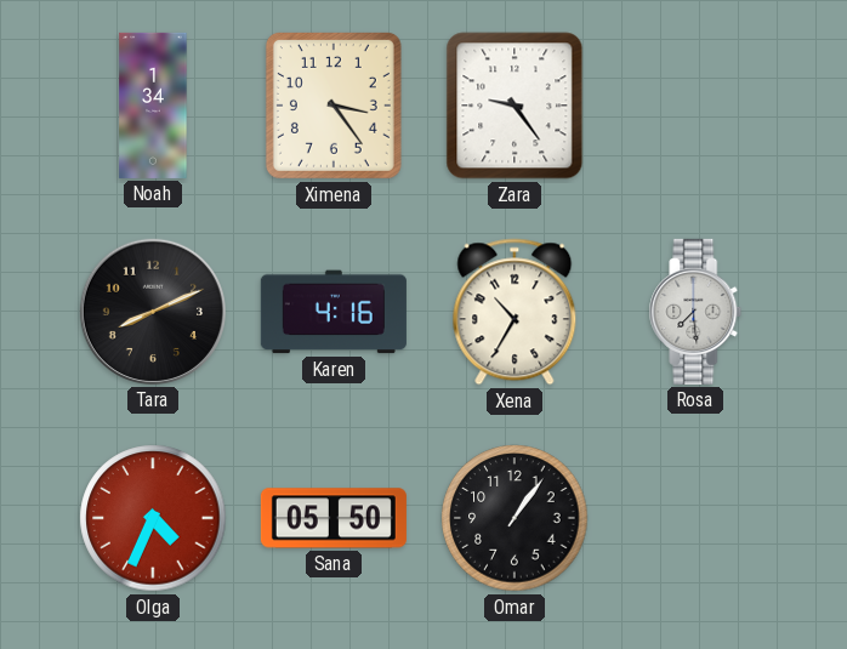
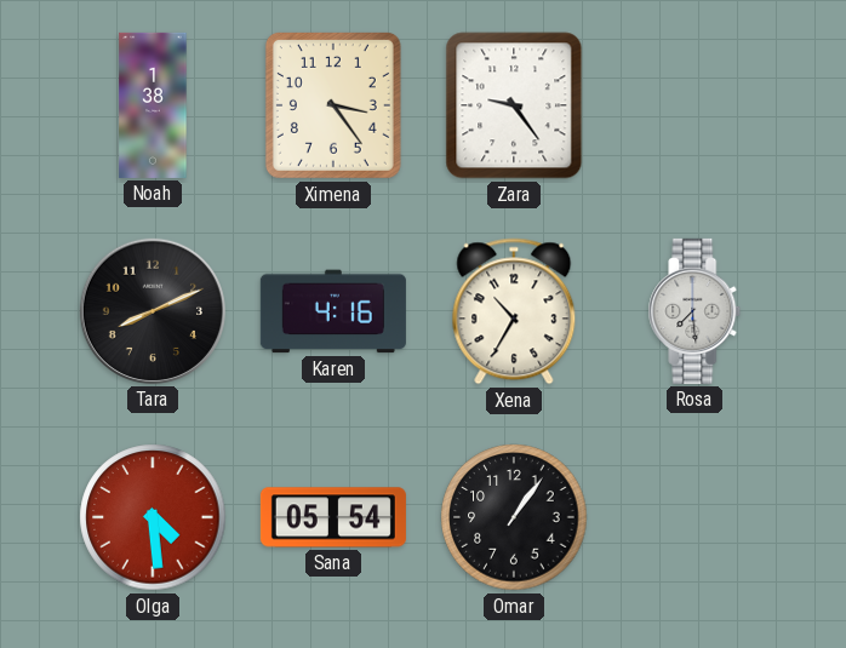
Noah: 1:34 -> 1:38
Olga: 4:34 -> 4:29
Sana: 05:50 -> 05:54
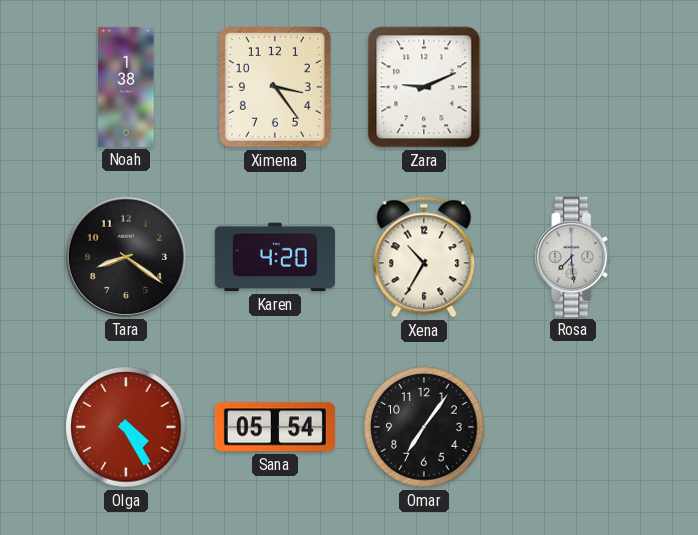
Zara: 9:24 -> 9:11
Tara: 8:11 -> 8:21
Karen: 4:16 -> 4:20
Olga: 4:29 -> 4:25
Omar: 1:06 -> 7:06
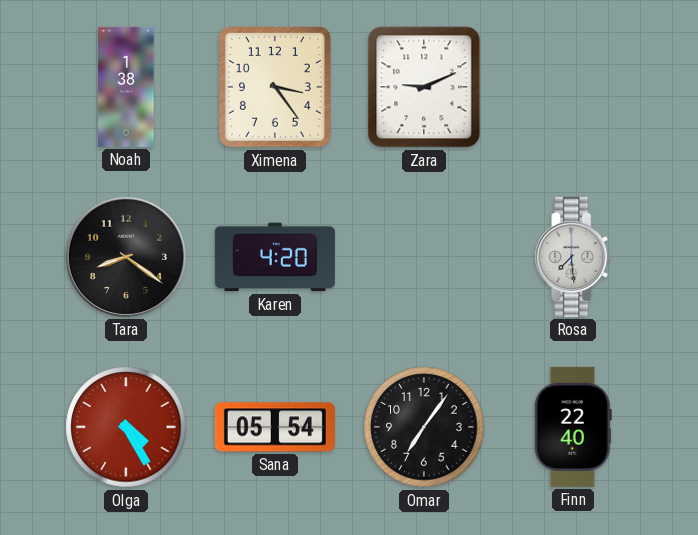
Xena: 10:35 -> none
Finn: none -> 22:40
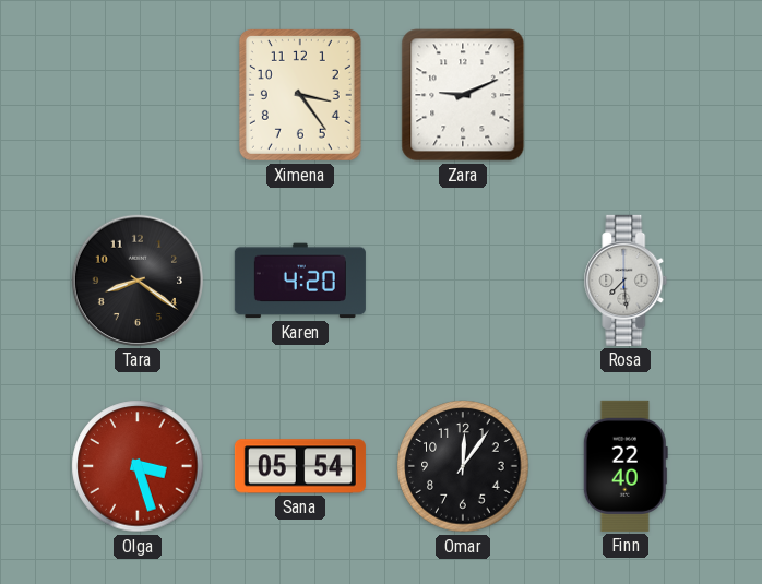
Noah: 1:38 -> none
Olga: 4:25 -> 3:27
Omar: 7:06 -> 12:06
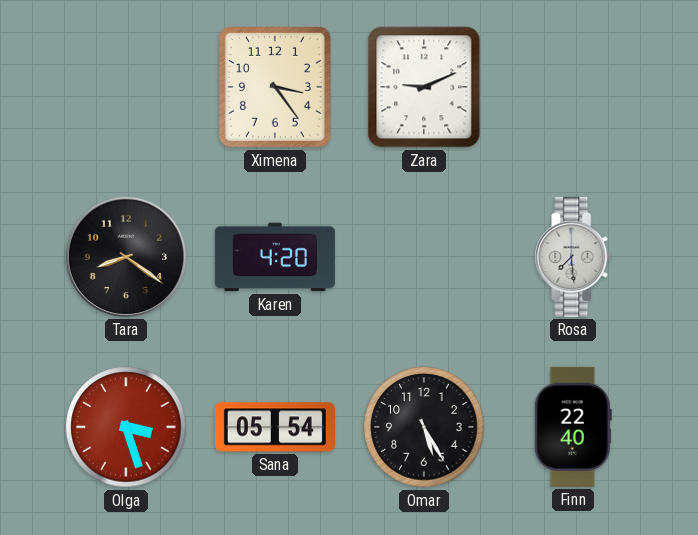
Omar: 12:06 -> 5:25
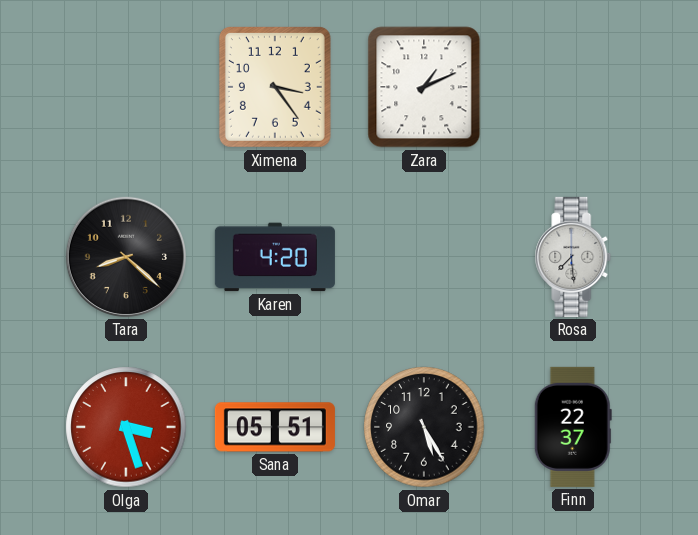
Zara: 9:11 -> 1:11
Tara: 8:21 -> 8:22
Sana: 05:54 -> 05:51
Finn: 22:40 -> 22:37
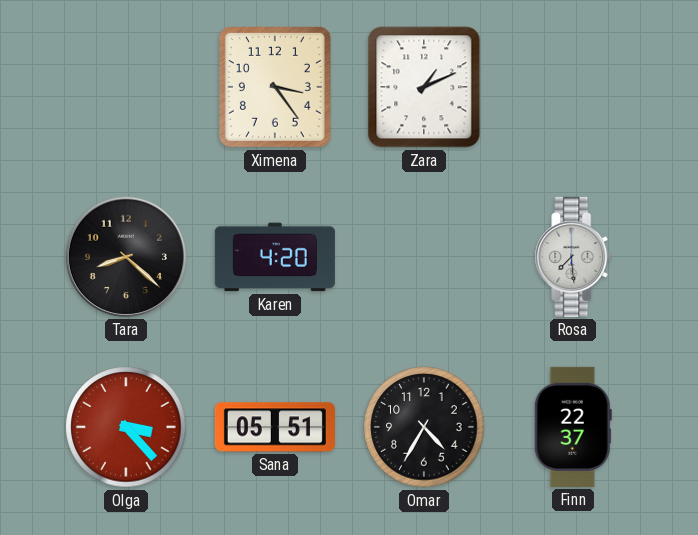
Olga: 3:27 -> 3:23
Omar: 5:25 -> 4:35
